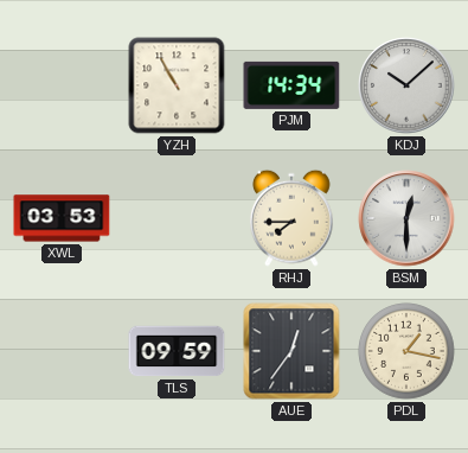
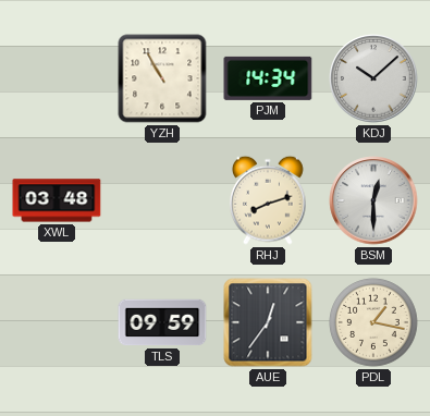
XWL: 03:53 -> 03:48
RHJ: 7:45 -> 8:12
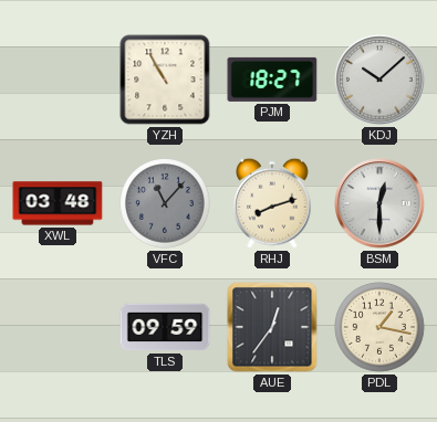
PJM: 14:34 -> 18:27
VFC: none -> 11:07
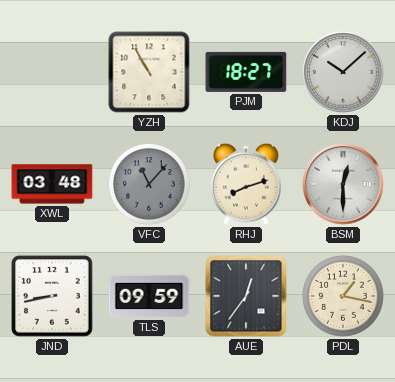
JND: none -> 8:43
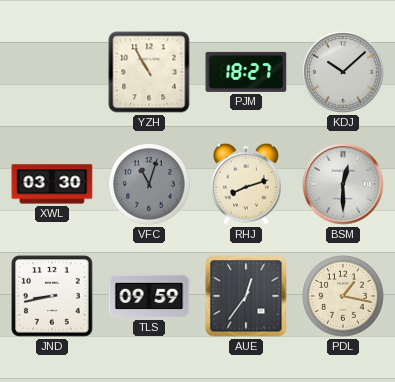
XWL: 03:48 -> 03:30
VFC: 11:07 -> 11:03
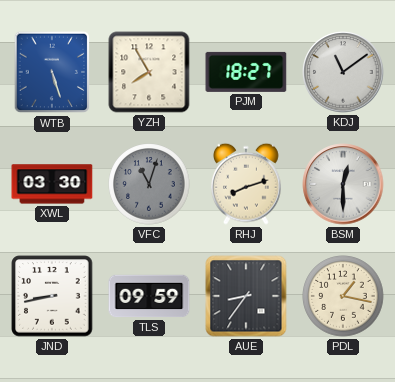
WTB: none -> 5:27
YZH: 10:55 -> 7:55
KDJ: 10:08 -> 11:09
AUE: 12:36 -> 8:36
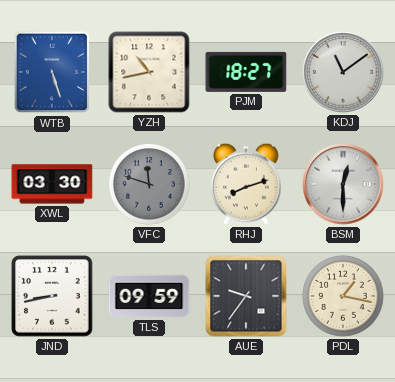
YZH: 7:55 -> 10:43
VFC: 11:03 -> 11:48
AUE: 8:36 -> 9:36
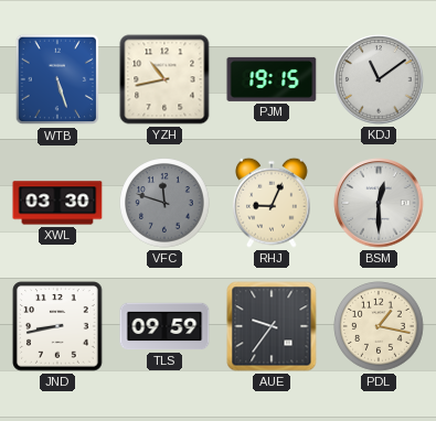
PJM: 18:27 -> 19:15
RHJ: 8:12 -> 9:04
